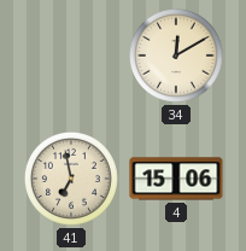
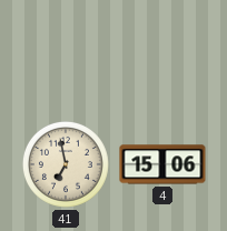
34: 12:10 -> none
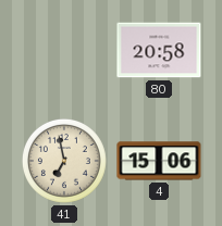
80: none -> 20:58
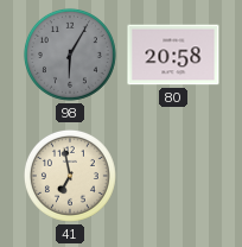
98: none -> 6:05
4: 15:06 -> none
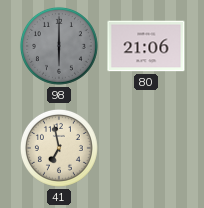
98: 6:05 -> 6:00
80: 20:58 -> 21:06
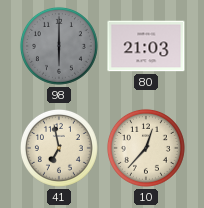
80: 21:06 -> 21:03
10: none -> 12:37
